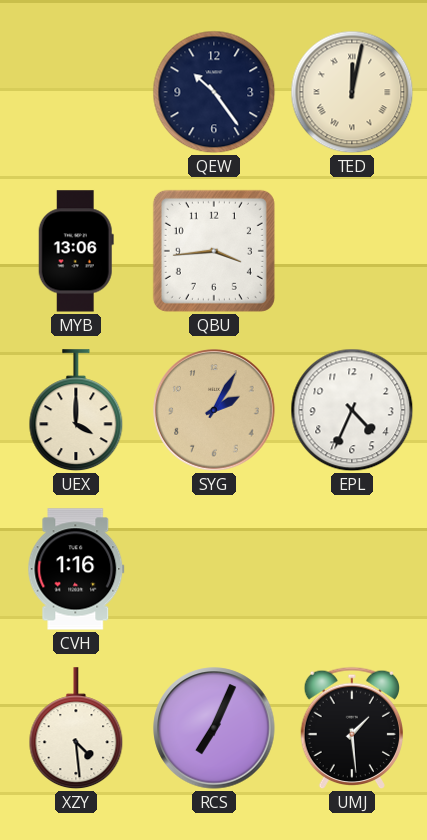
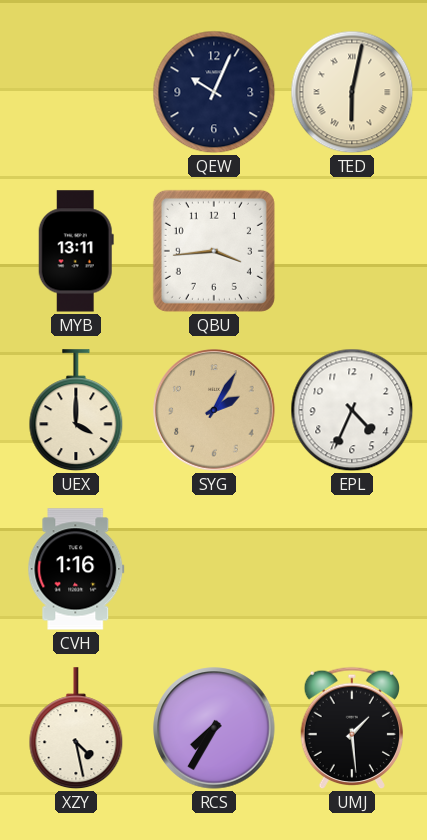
QEW: 10:24 -> 10:04
TED: 12:02 -> 6:02
MYB: 13:06 -> 13:11
XZY: 4:29 -> 4:28
RCS: 7:04 -> 7:35
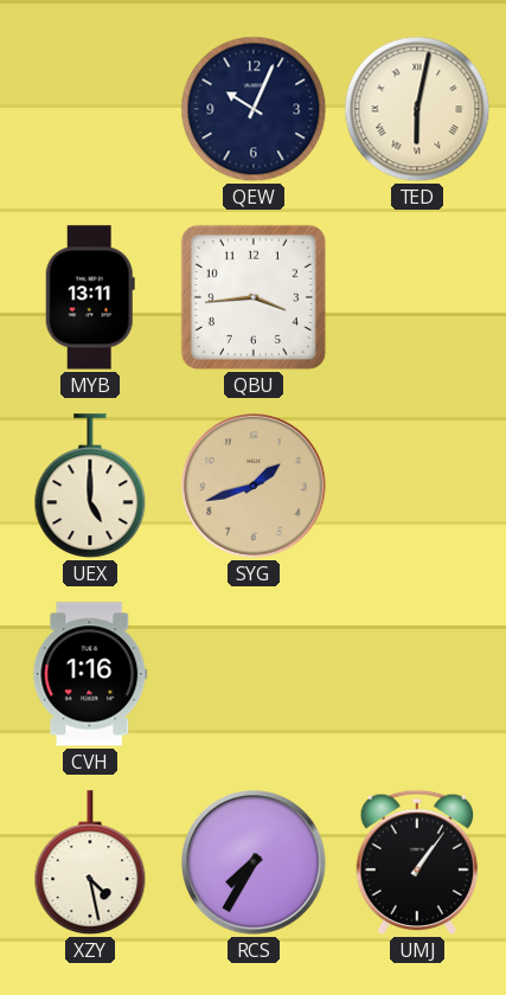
UEX: 4:00 -> 5:00
SYG: 2:05 -> 1:42
EPL: 4:34 -> none
UMJ: 1:29 -> 1:06
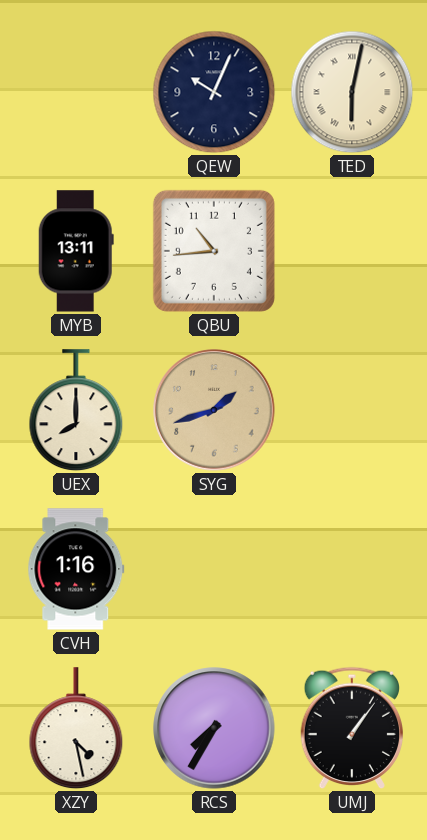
QBU: 3:44 -> 10:44
UEX: 5:00 -> 8:00
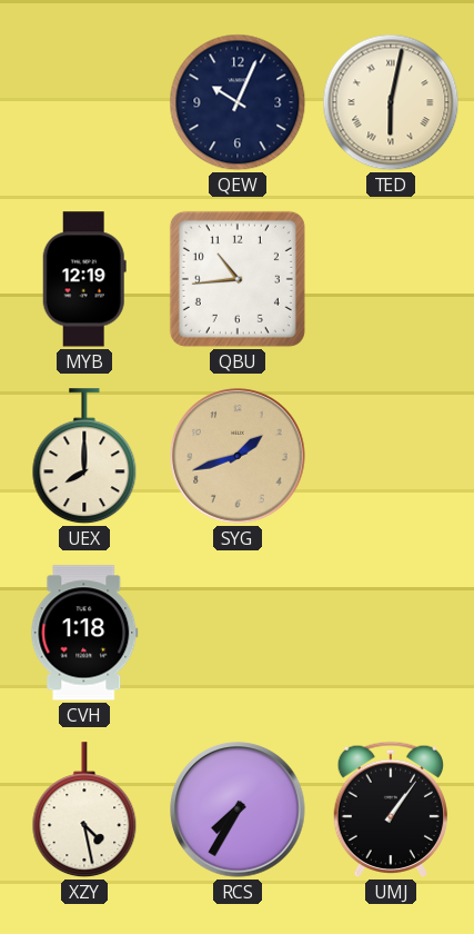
MYB: 13:11 -> 12:19
CVH: 1:16 -> 1:18
